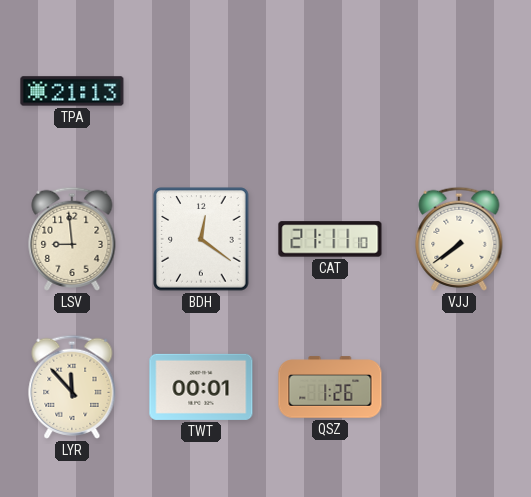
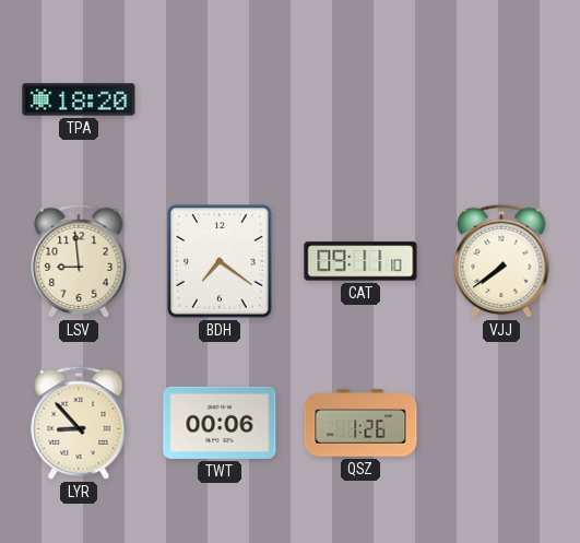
TPA: 21:13 -> 18:20
BDH: 12:21 -> 7:21
CAT: 21:11 -> 09:11
LYR: 11:53 -> 8:53
TWT: 00:01 -> 00:06
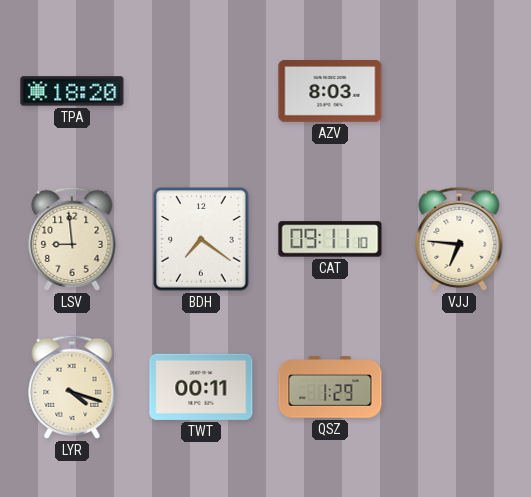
AZV: none -> 8:03
VJJ: 7:39 -> 6:46
LYR: 8:53 -> 4:18
TWT: 00:06 -> 00:11
QSZ: 1:26 -> 1:29
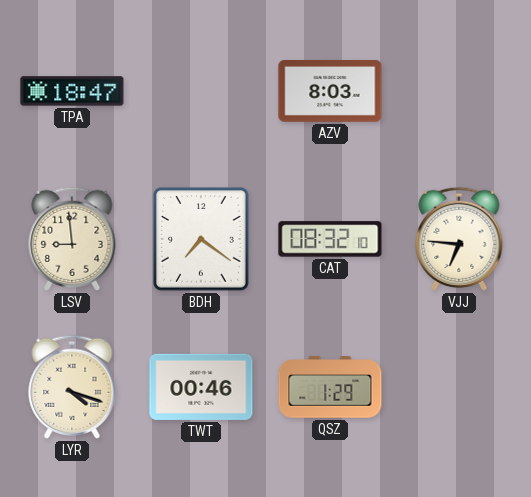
TPA: 18:20 -> 18:47
CAT: 09:11 -> 08:32
TWT: 00:11 -> 00:46
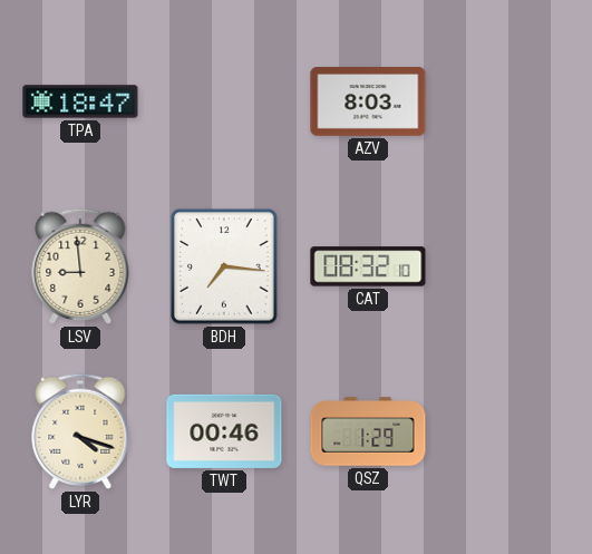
BDH: 7:21 -> 7:16
VJJ: 6:46 -> none
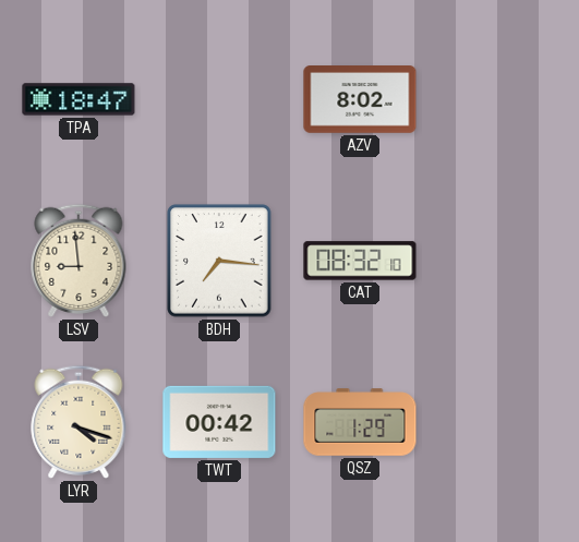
AZV: 8:03 -> 8:02
TWT: 00:46 -> 00:42
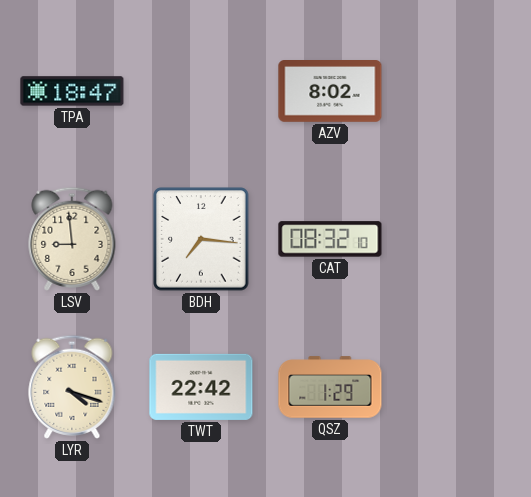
TWT: 00:42 -> 22:42
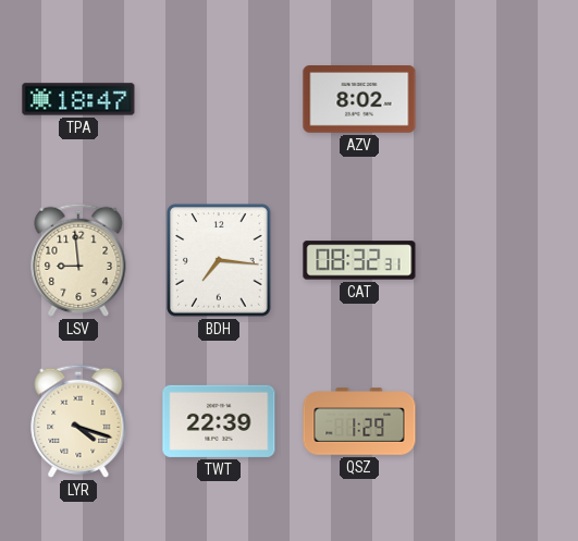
CAT: 08:32:10 -> 08:32:31
TWT: 22:42 -> 22:39
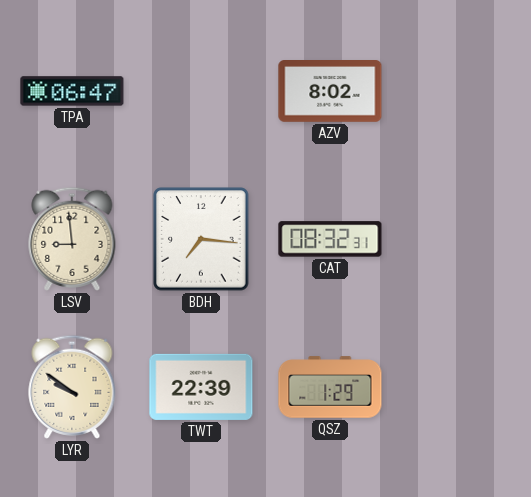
TPA: 18:47 -> 06:47
LYR: 4:18 -> 9:51
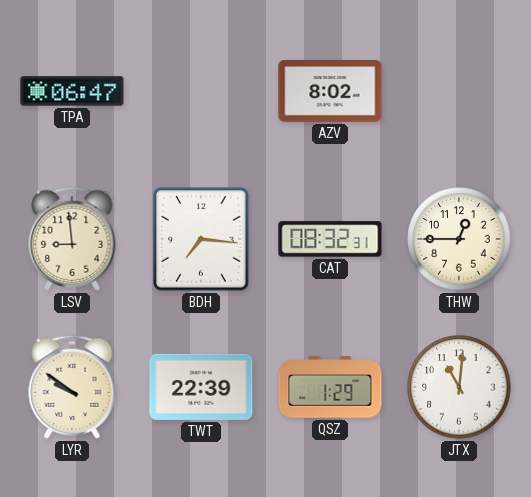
THW: none -> 12:45
JTX: none -> 11:01
